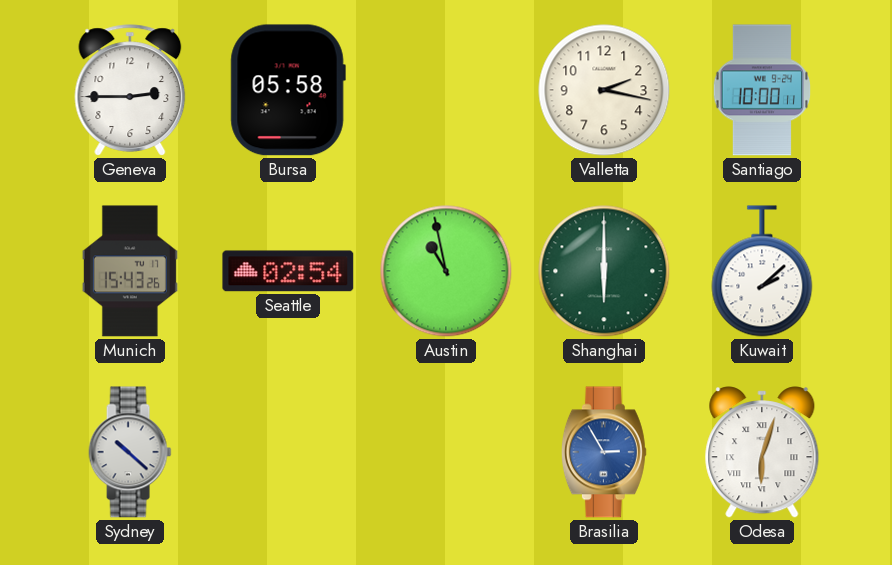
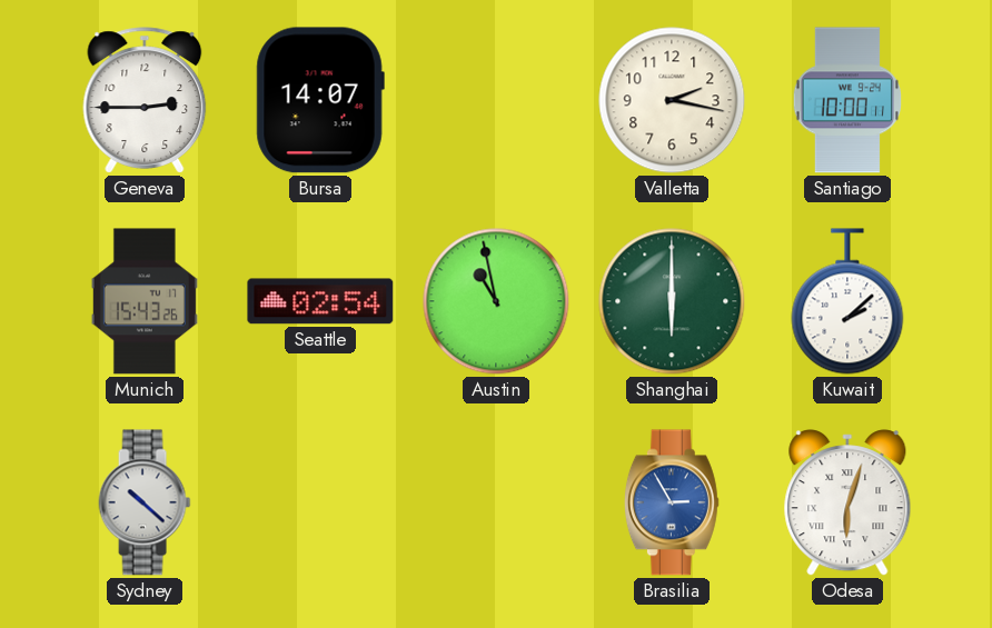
Bursa: 05:58 -> 14:07
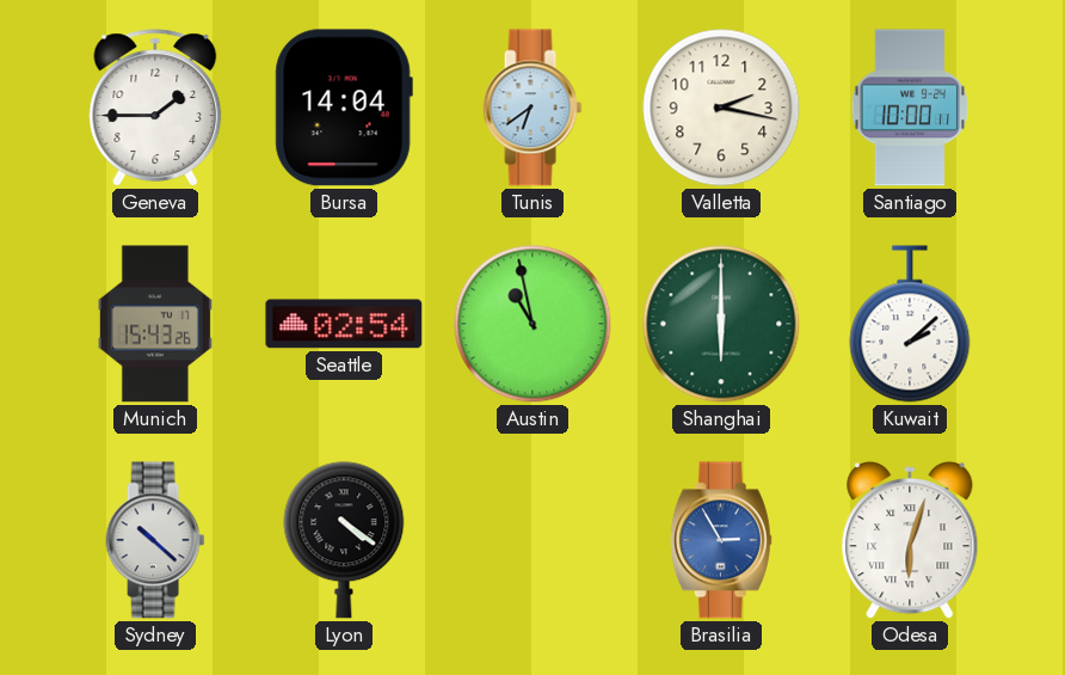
Geneva: 2:45 -> 1:45
Bursa: 14:07 -> 14:04
Tunis: none -> 6:39
Lyon: none -> 4:21
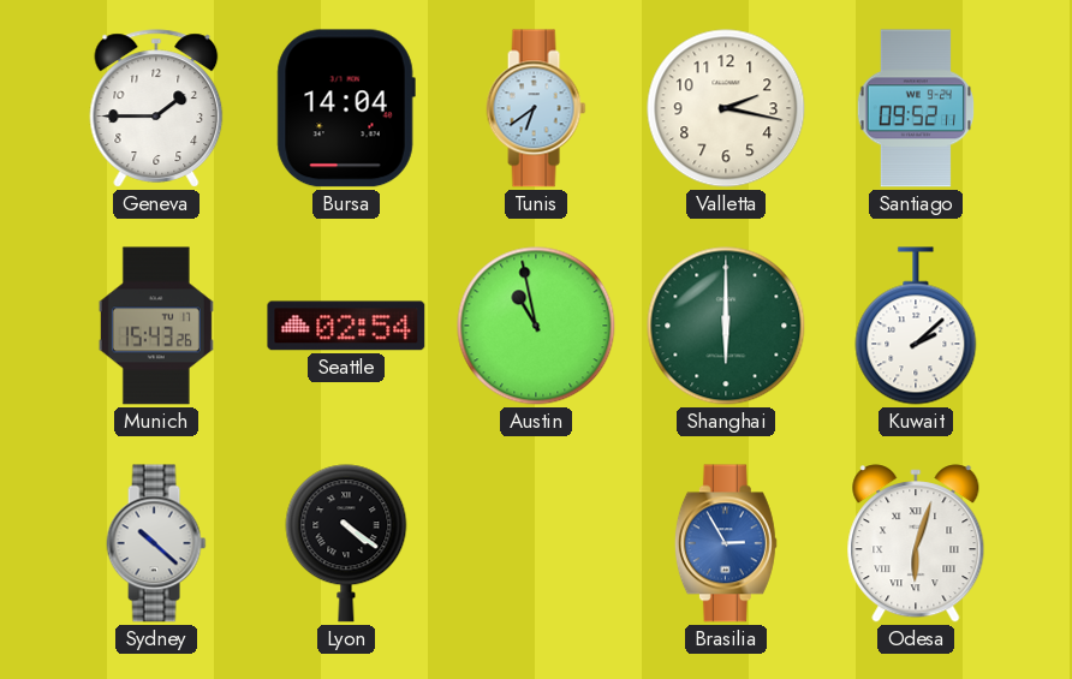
Santiago: 10:00 -> 09:52
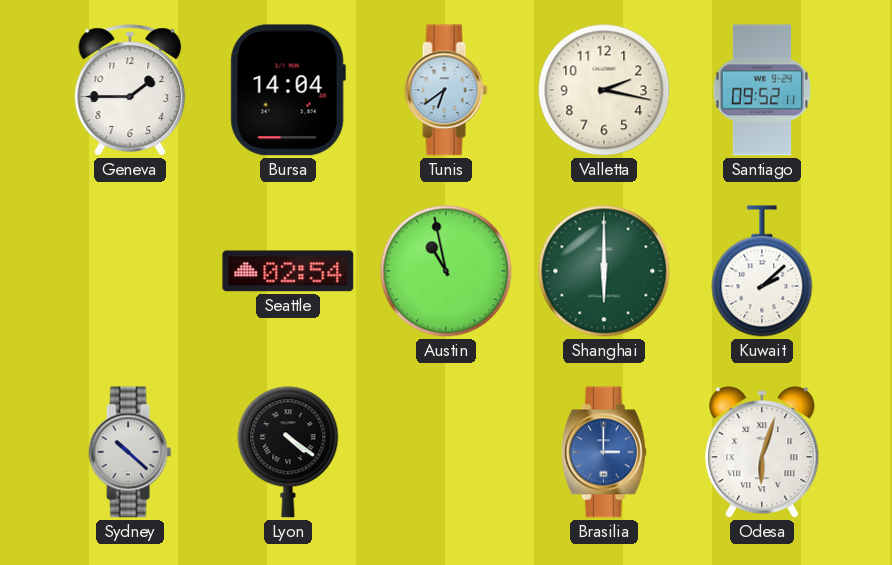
Munich: 15:43 -> none
Brasilia: 2:55 -> 3:00
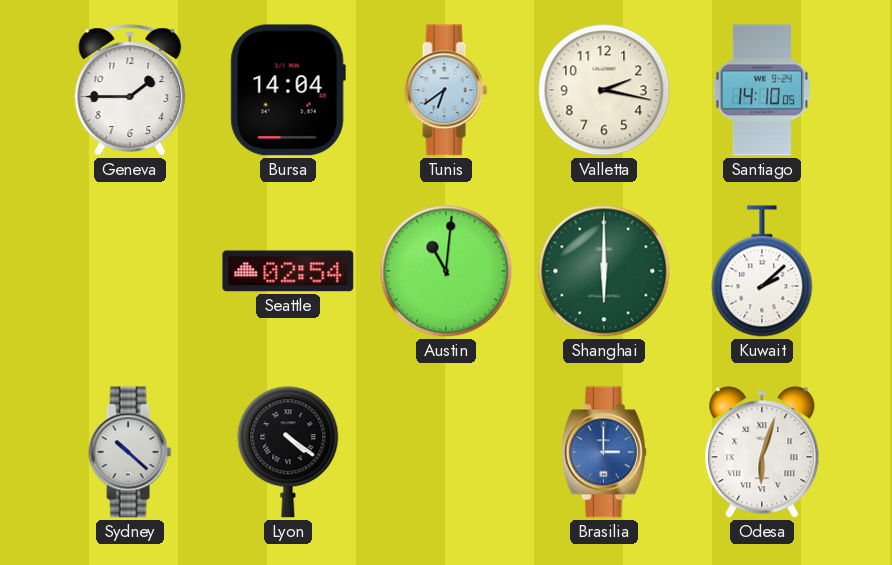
Santiago: 09:52 -> 14:10
Austin: 10:58 -> 11:01
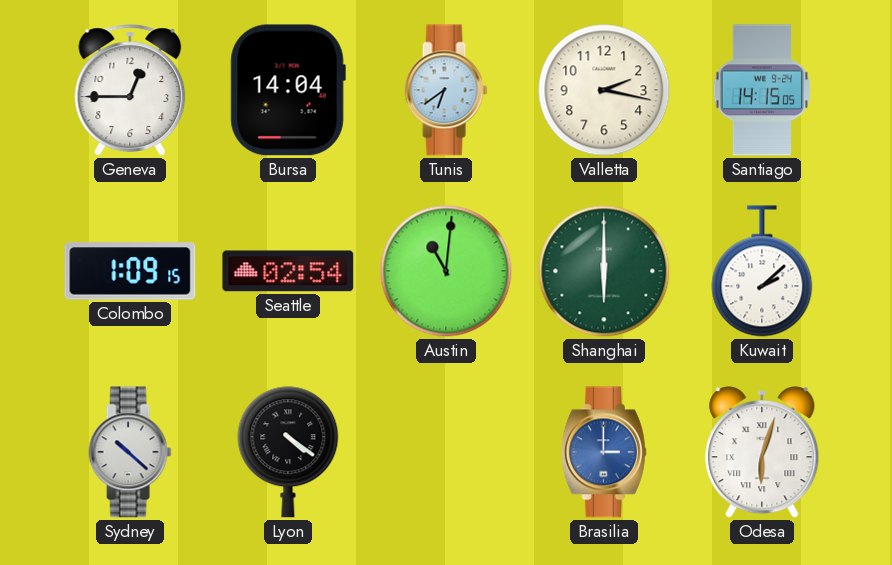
Geneva: 1:45 -> 12:45
Santiago: 14:10 -> 14:15
Colombo: none -> 1:09
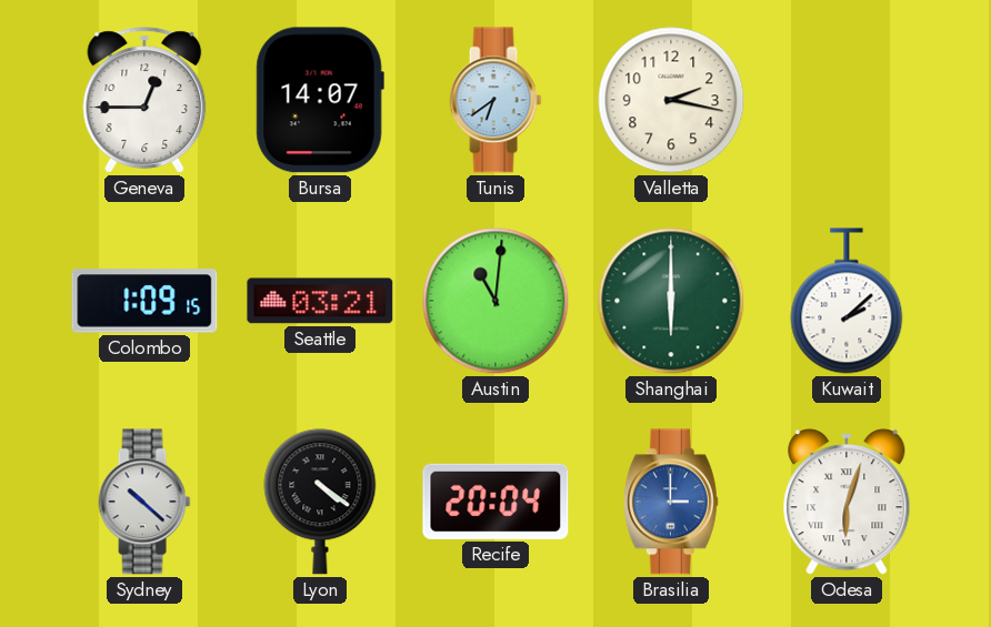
Bursa: 14:04 -> 14:07
Santiago: 14:15 -> none
Seattle: 02:54 -> 03:21
Recife: none -> 20:04
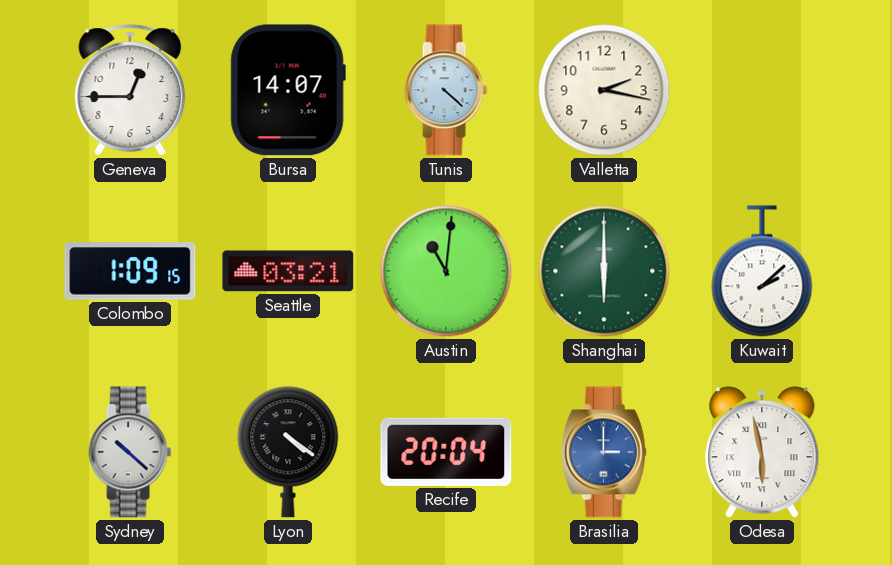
Tunis: 6:39 -> 4:22
Odesa: 6:03 -> 5:58
